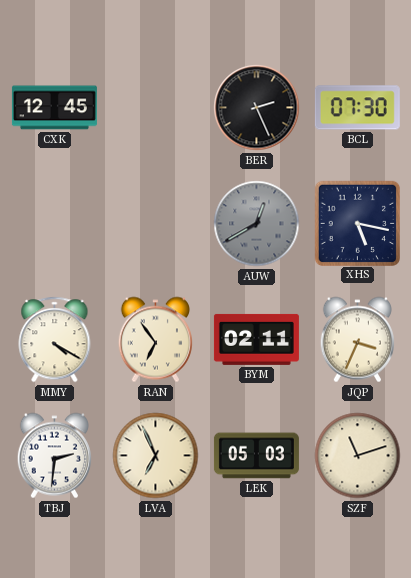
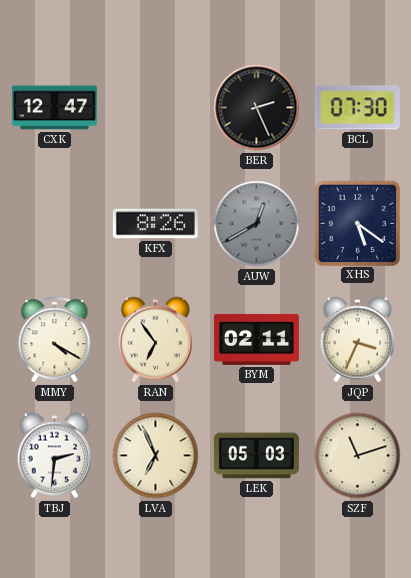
CXK: 12:45 -> 12:47
KFX: none -> 8:26
XHS: 5:17 -> 5:21
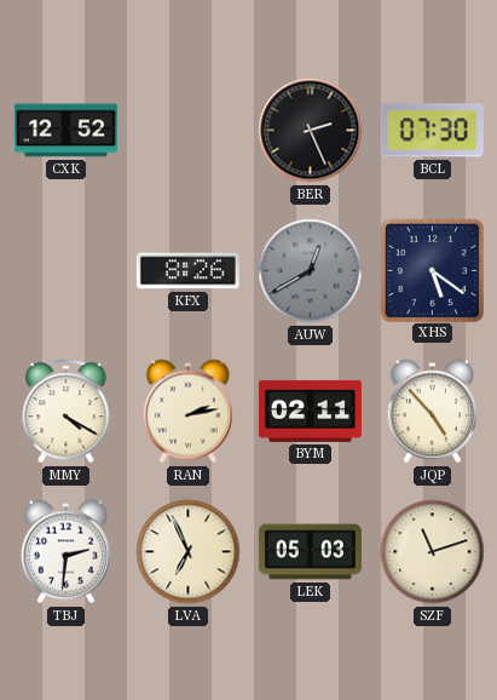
CXK: 12:47 -> 12:52
RAN: 6:54 -> 2:13
JQP: 3:34 -> 4:53
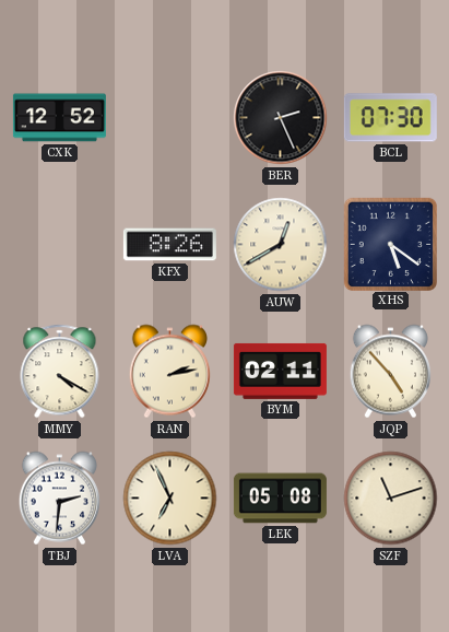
AUW dial: grey -> cream
LEK: 05:03 -> 05:08
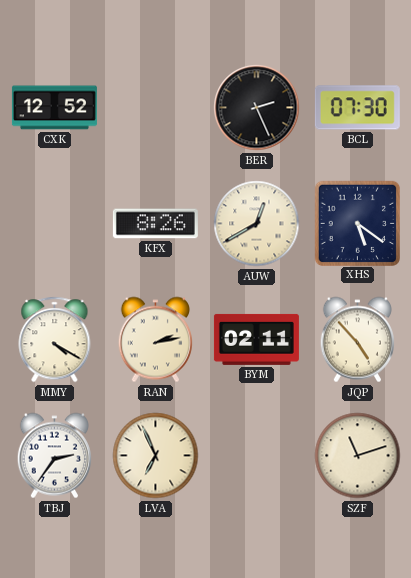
TBJ: 2:31 -> 2:36
LEK: 05:08 -> none
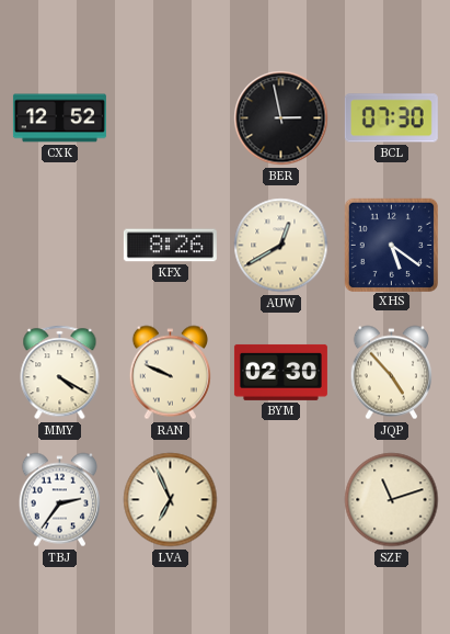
BER: 2:26 -> 2:58
RAN: 2:13 -> 9:49
BYM: 02:11 -> 02:30
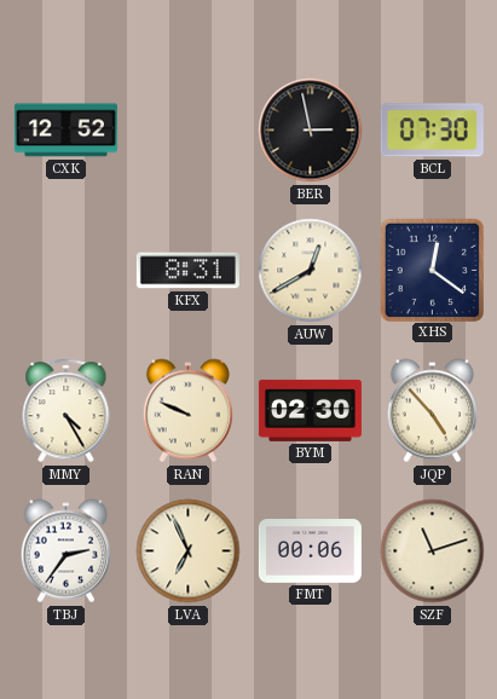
KFX: 8:26 -> 8:31
XHS: 5:21 -> 12:21
MMY: 4:20 -> 4:25
FMT: none -> 00:06
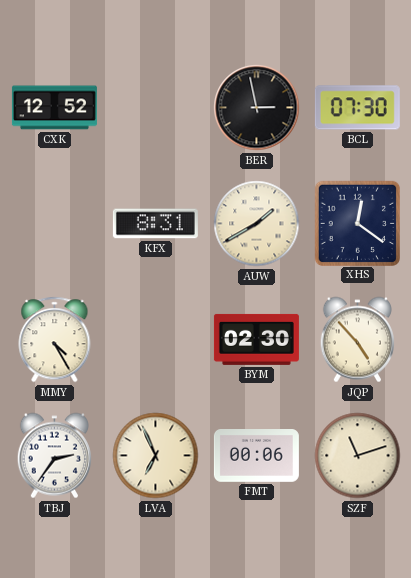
AUW: 12:40 -> 1:40
RAN: 9:49 -> none
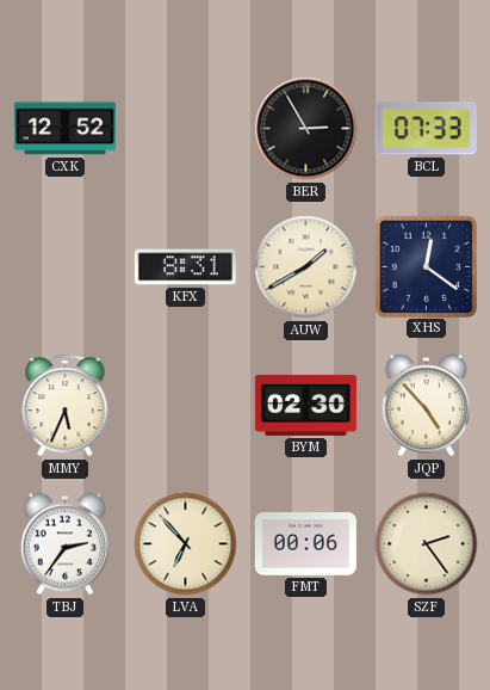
BER: 2:58 -> 2:55
BCL: 07:30 -> 07:33
MMY: 4:25 -> 5:34
LVA: 6:56 -> 6:53
SZF: 11:12 -> 2:24
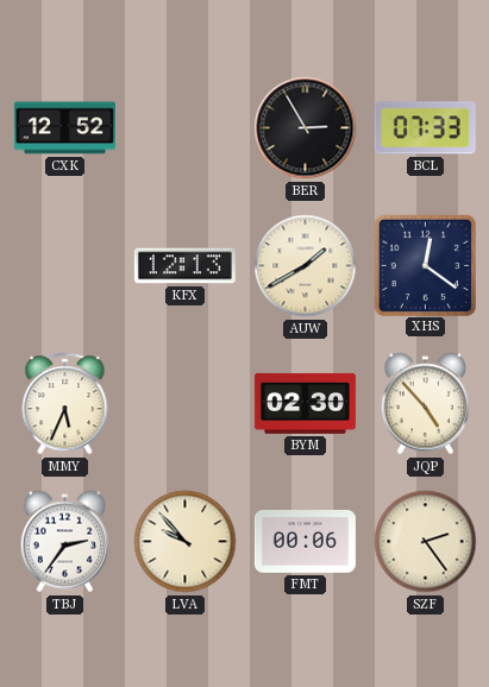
KFX: 8:31 -> 12:13
LVA: 6:53 -> 9:53
